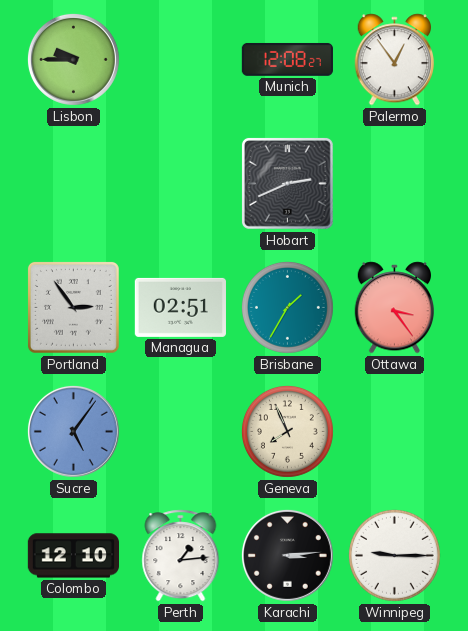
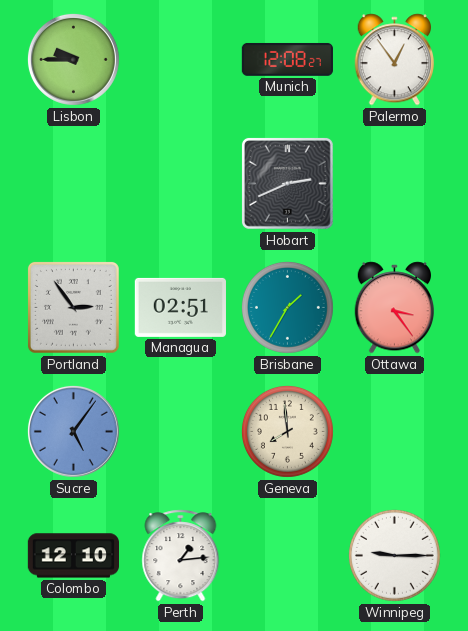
Geneva: 7:56 -> 7:59
Karachi: 3:14 -> none
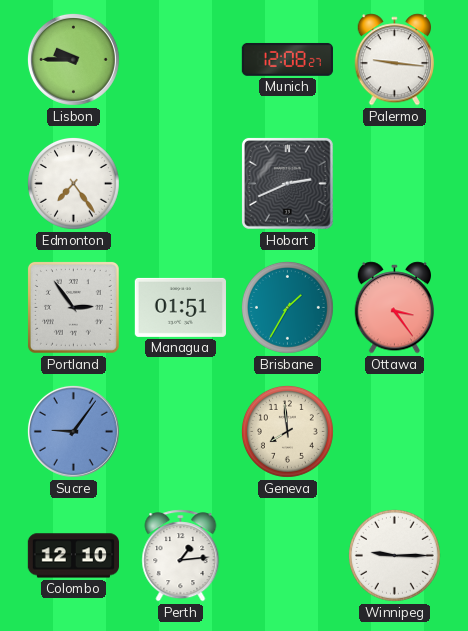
Palermo: 12:54 -> 9:16
Edmonton: none -> 7:24
Managua: 02:51 -> 01:51
Sucre: 5:06 -> 9:06
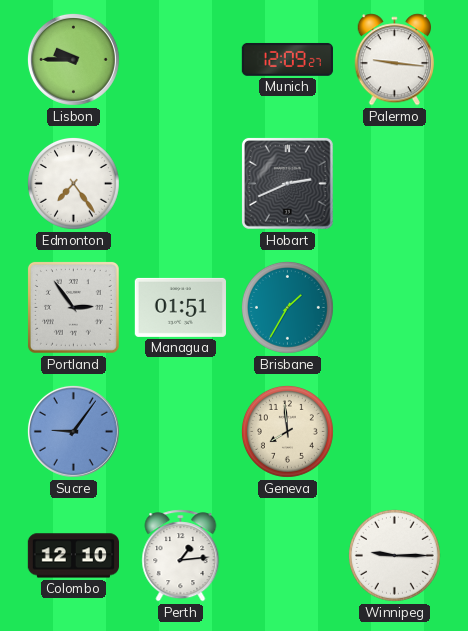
Munich: 12:08 -> 12:09
Ottawa: 3:24 -> none
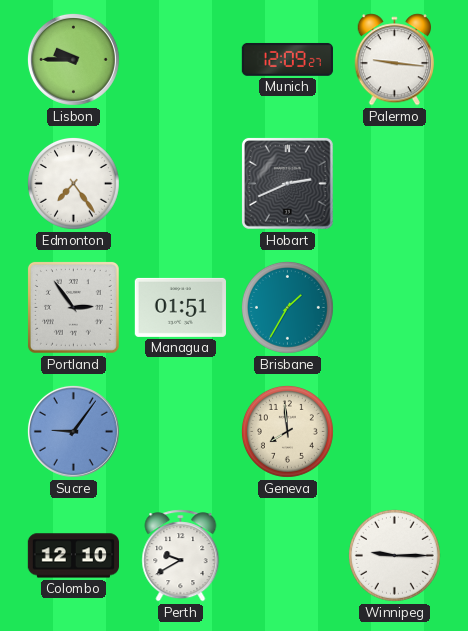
Perth: 1:14 -> 9:40
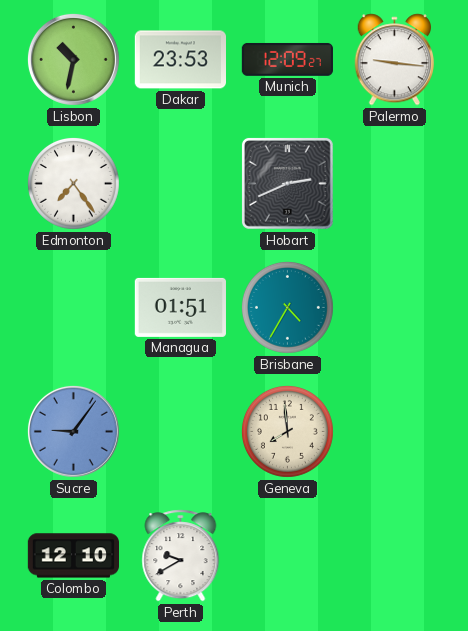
Lisbon: 9:45 -> 10:32
Dakar: none -> 23:53
Portland: 2:54 -> none
Brisbane: 1:35 -> 4:35
Winnipeg: 9:15 -> none
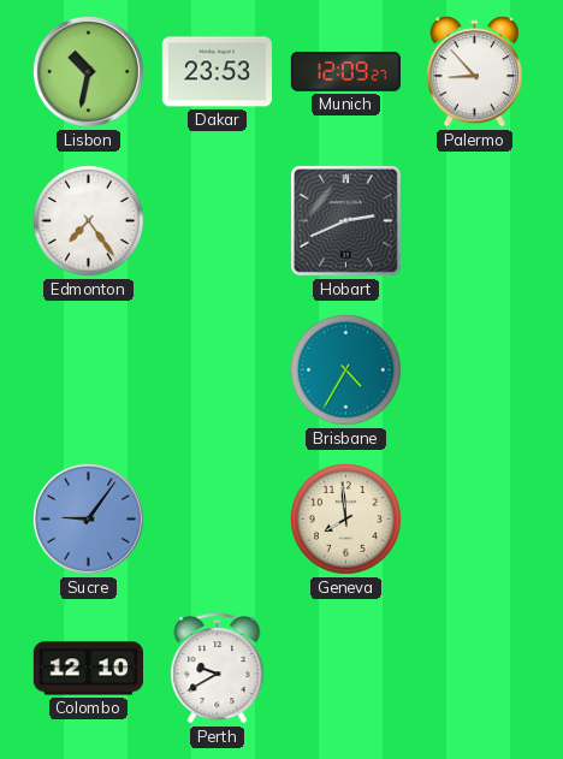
Palermo: 9:16 -> 8:53
Managua: 01:51 -> none
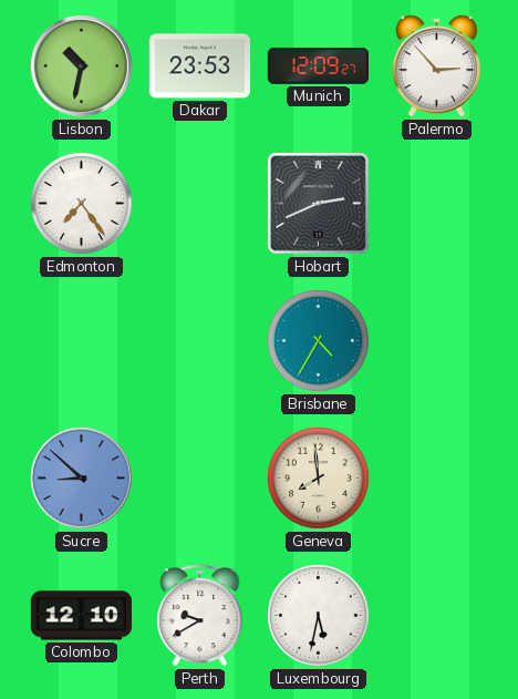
Palermo: 8:53 -> 2:53
Sucre: 9:06 -> 8:52
Luxembourg: none -> 5:32
